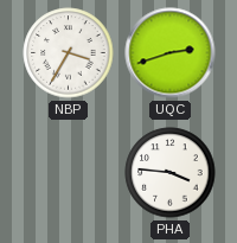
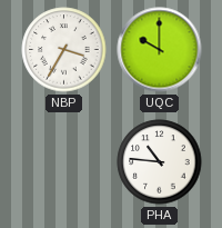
UQC: 2:42 -> 10:00
PHA: 3:46 -> 10:46
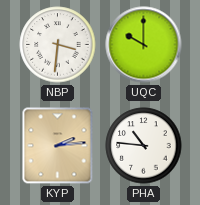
NBP: 3:35 -> 3:31
KYP: none -> 2:14
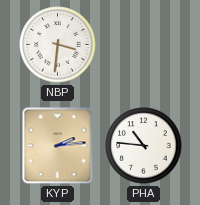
UQC: 10:00 -> none
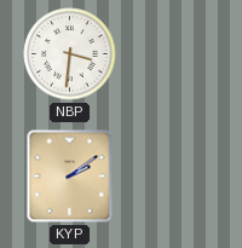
KYP: 2:14 -> 2:09
PHA: 10:46 -> none
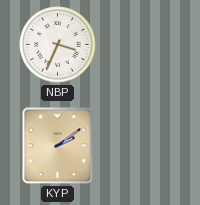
NBP: 3:31 -> 3:34
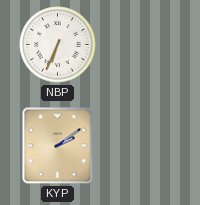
NBP: 3:34 -> 6:34
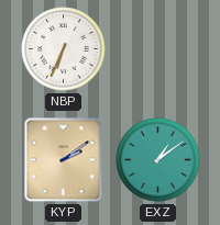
EXZ: none -> 1:09
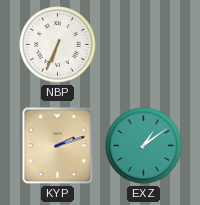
KYP: 2:09 -> 2:12
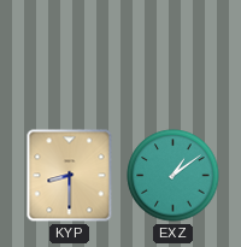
NBP: 6:34 -> none
KYP: 2:12 -> 8:30
